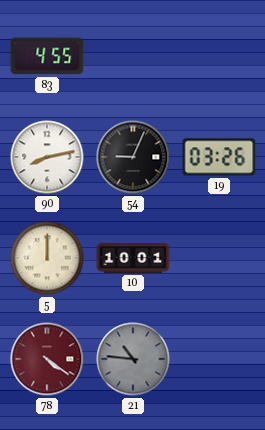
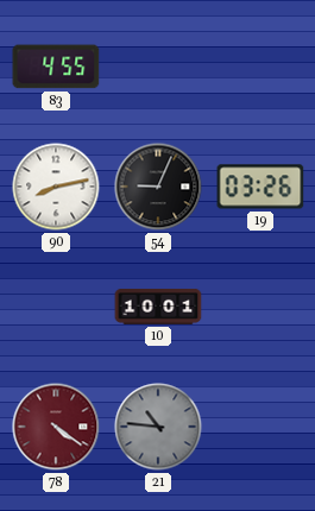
5: 12:00 -> none
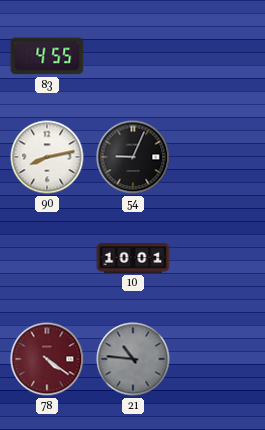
19: 03:26 -> none
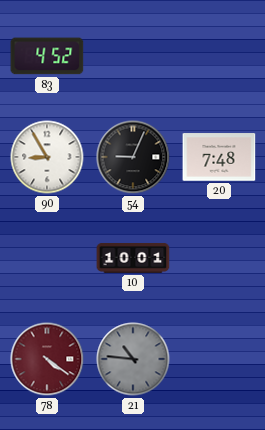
83: 4:55 -> 4:52
90: 8:13 -> 8:55
20: none -> 7:48
